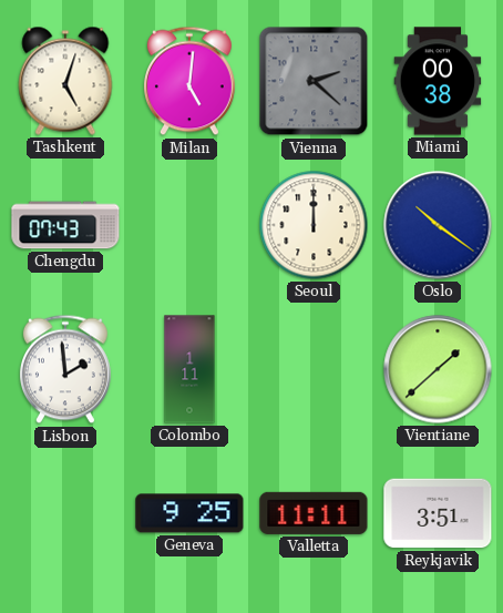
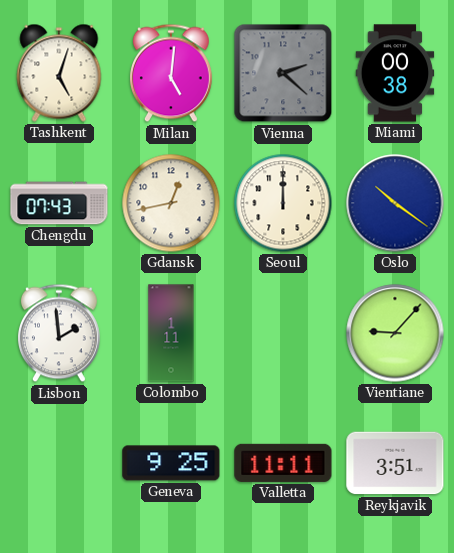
Gdansk: none -> 12:43
Vientiane: 1:38 -> 9:07
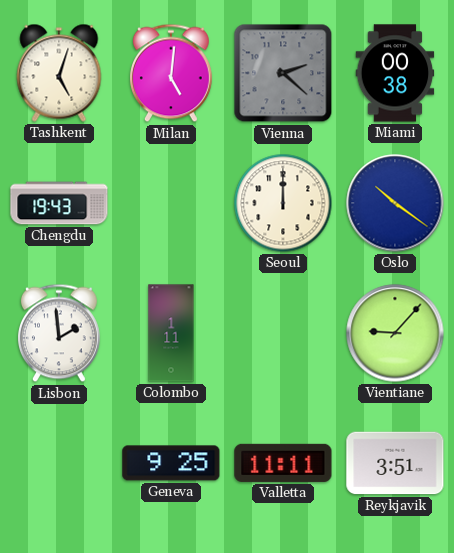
Chengdu: 07:43 -> 19:43
Gdansk: 12:43 -> none
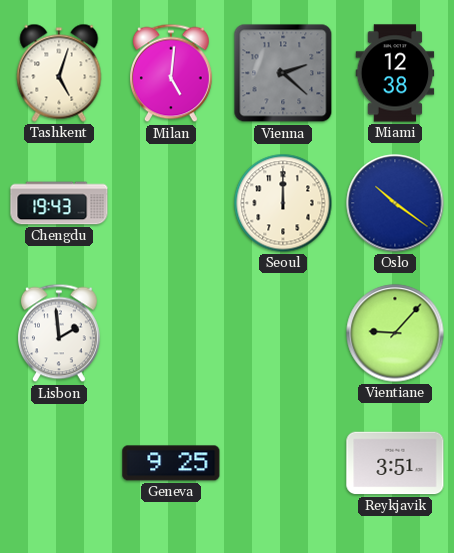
Miami: 00:38 -> 12:38
Colombo: 1:11 -> none
Valletta: 11:11 -> none
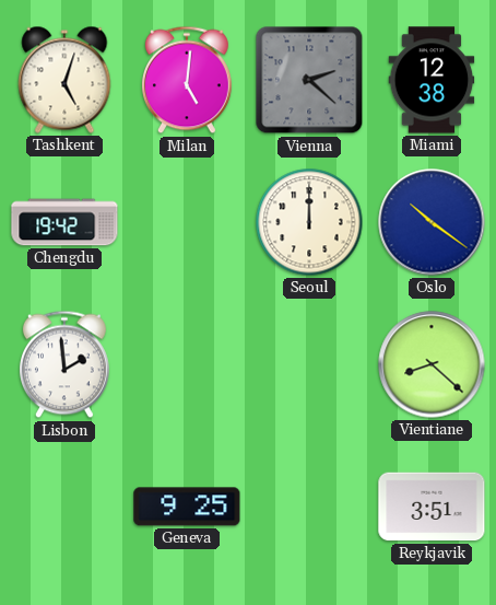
Chengdu: 19:43 -> 19:42
Vientiane: 9:07 -> 8:22
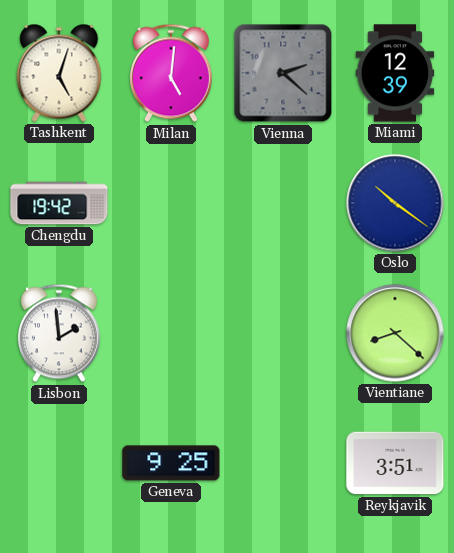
Miami: 12:38 -> 12:39
Seoul: 12:00 -> none
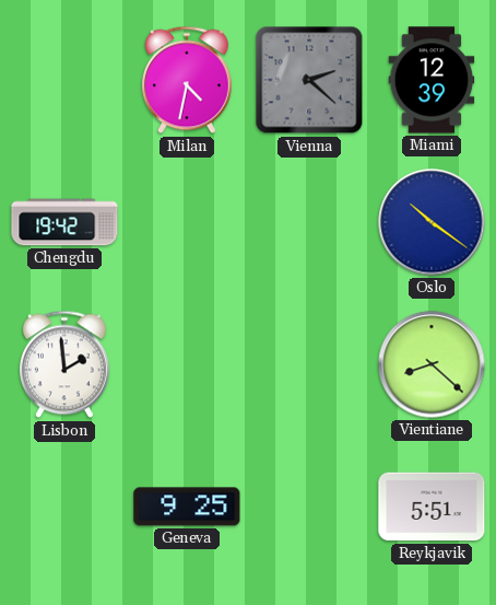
Tashkent: 5:03 -> none
Milan: 5:01 -> 4:32
Reykjavik: 3:51 -> 5:51
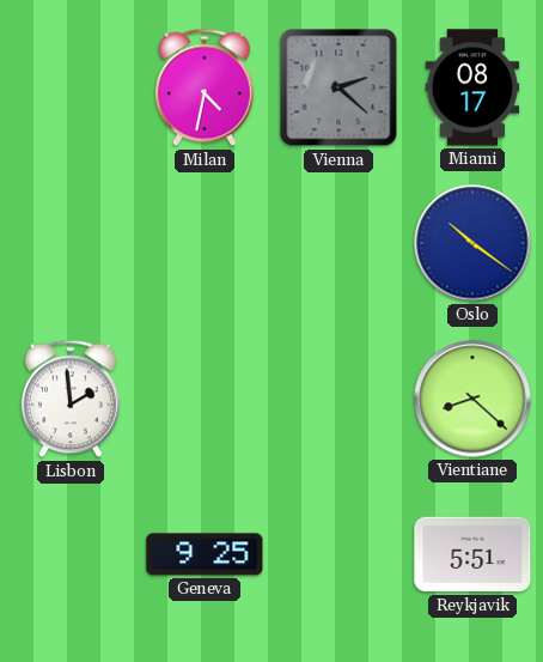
Miami: 12:39 -> 08:17
Chengdu: 19:42 -> none
